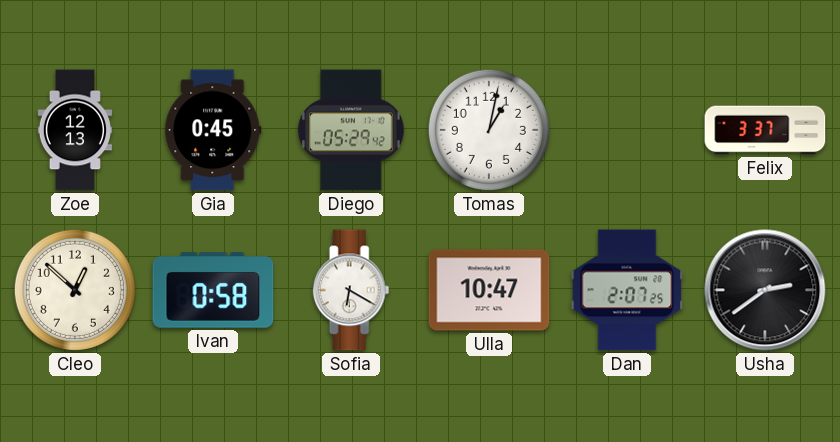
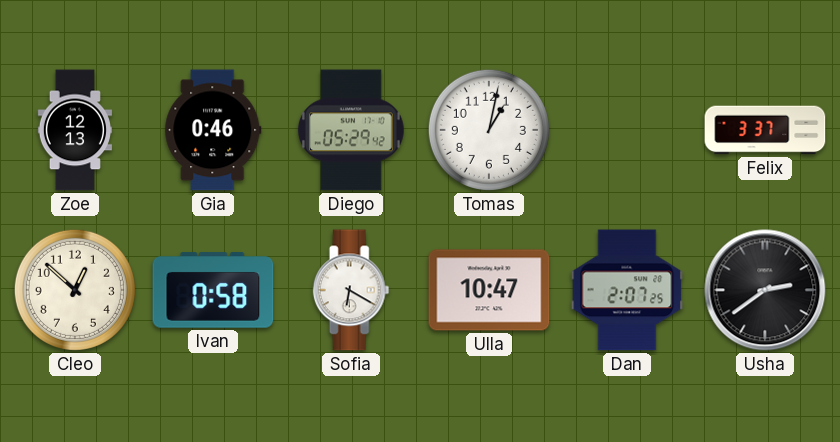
Gia: 0:45 -> 0:46
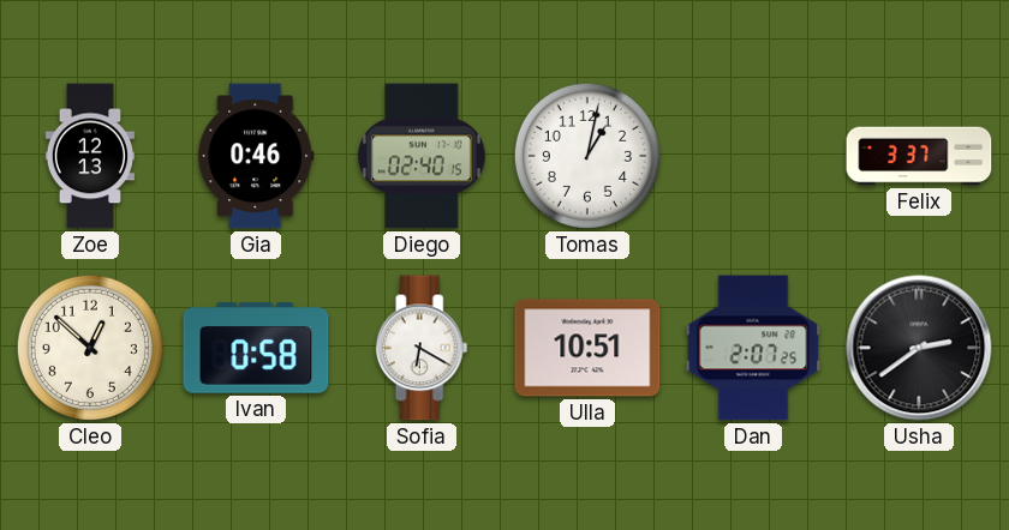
Diego: 05:29 -> 02:40
Ulla: 10:47 -> 10:51
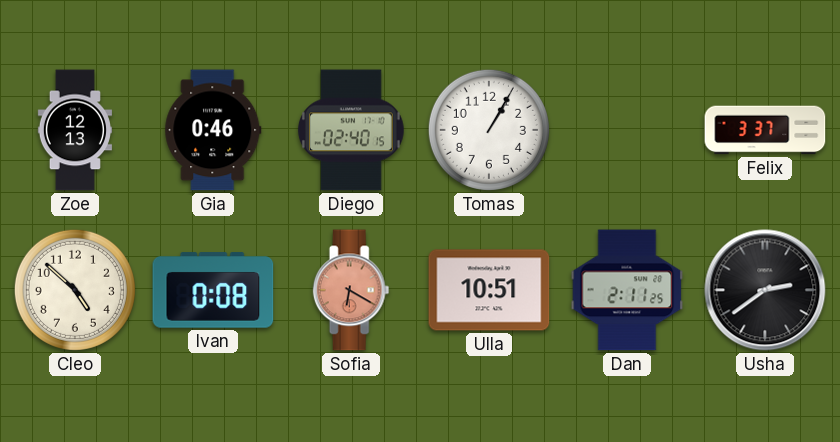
Tomas: 1:02 -> 1:05
Cleo: 12:52 -> 4:52
Ivan: 0:58 -> 0:08
Sofia dial: white -> salmon
Dan: 2:07 -> 2:11
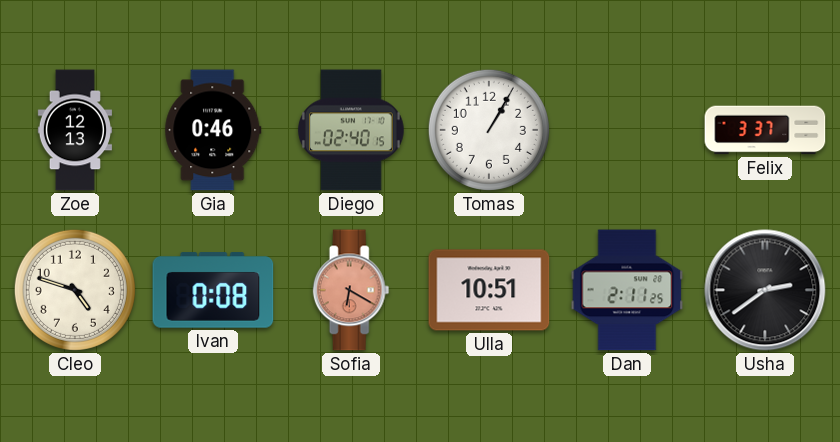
Cleo: 4:52 -> 4:48
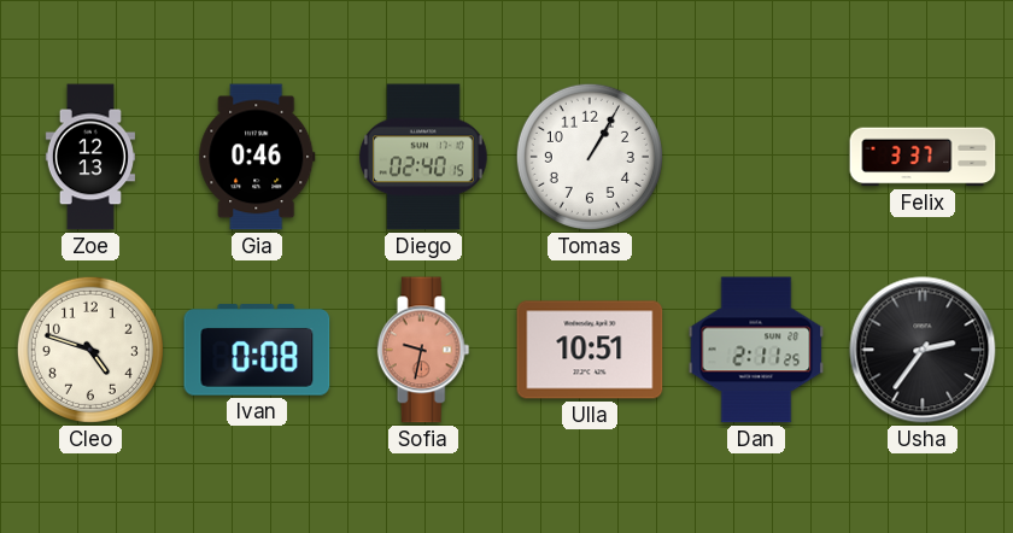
Sofia: 6:20 -> 9:32
Usha: 2:39 -> 2:36
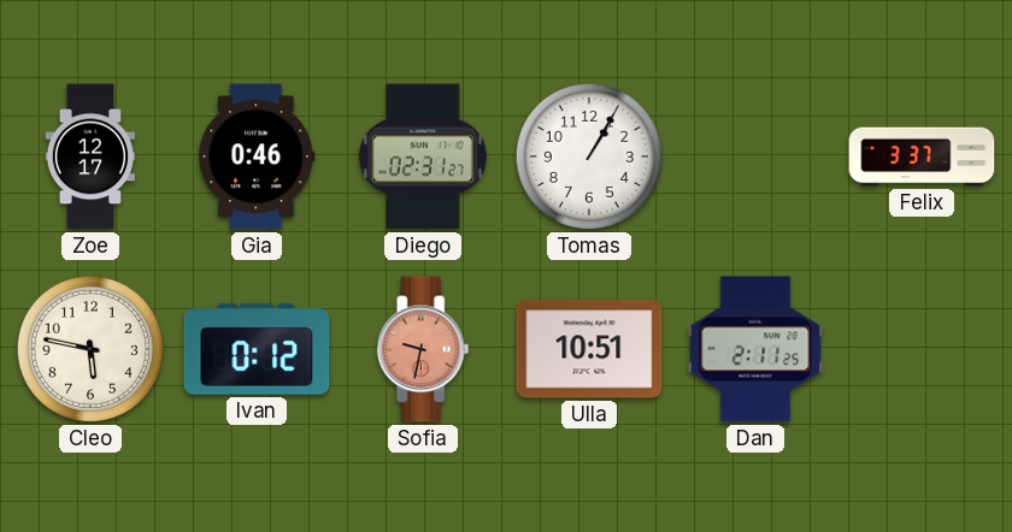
Zoe: 12:13 -> 12:17
Diego: 02:40 -> 02:31
Cleo: 4:48 -> 5:47
Ivan: 0:08 -> 0:12
Usha: 2:36 -> none
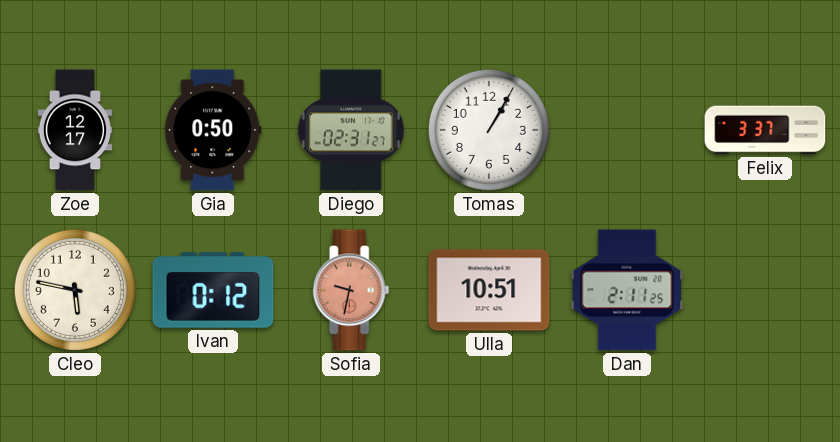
Gia: 0:46 -> 0:50
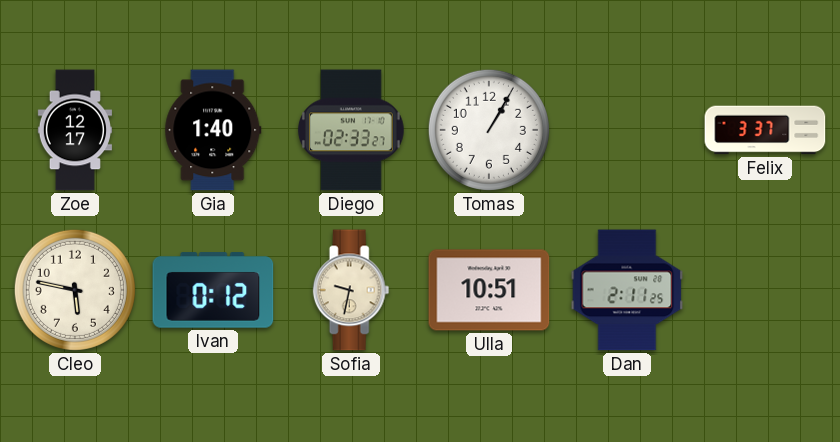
Gia: 0:50 -> 1:40
Diego: 02:31 -> 02:33
Sofia dial: salmon -> cream
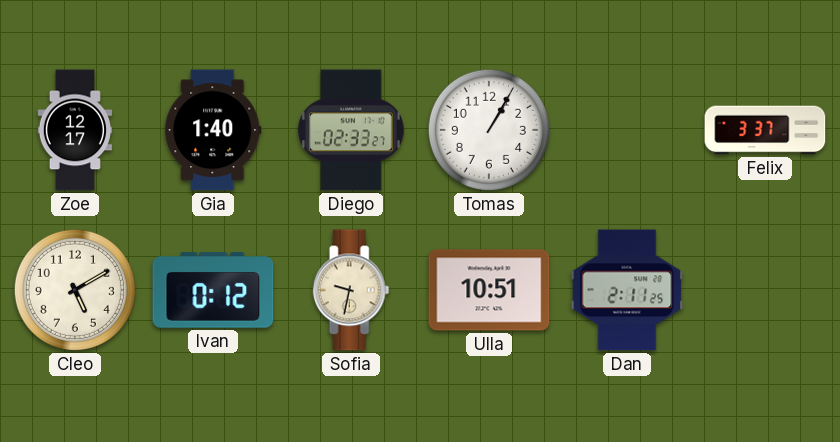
Cleo: 5:47 -> 5:10
